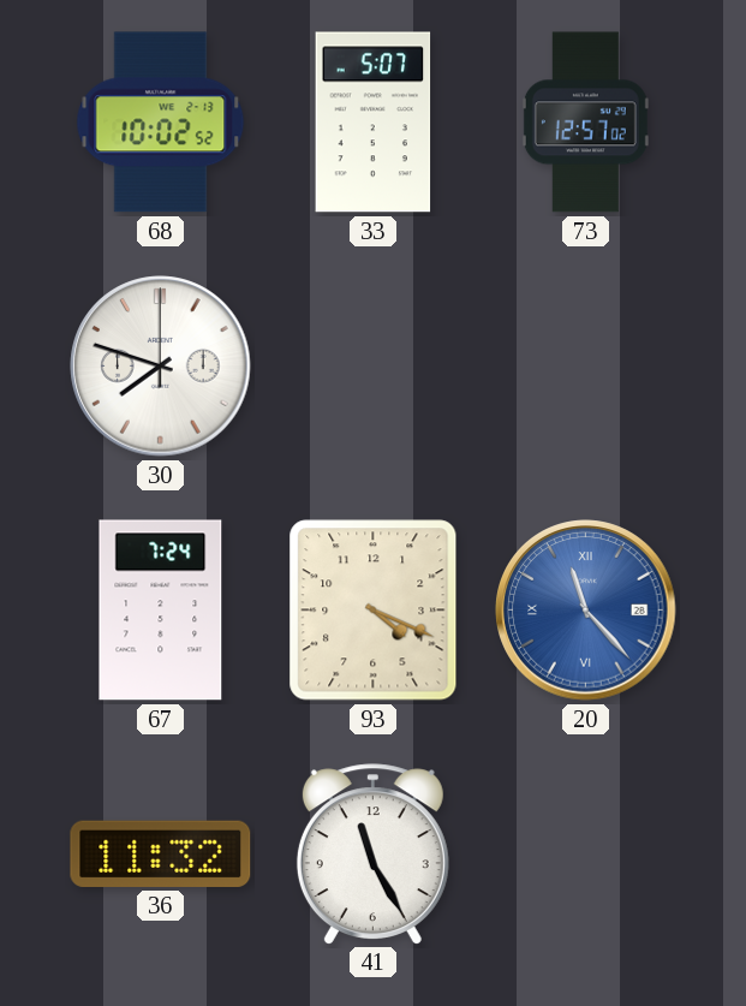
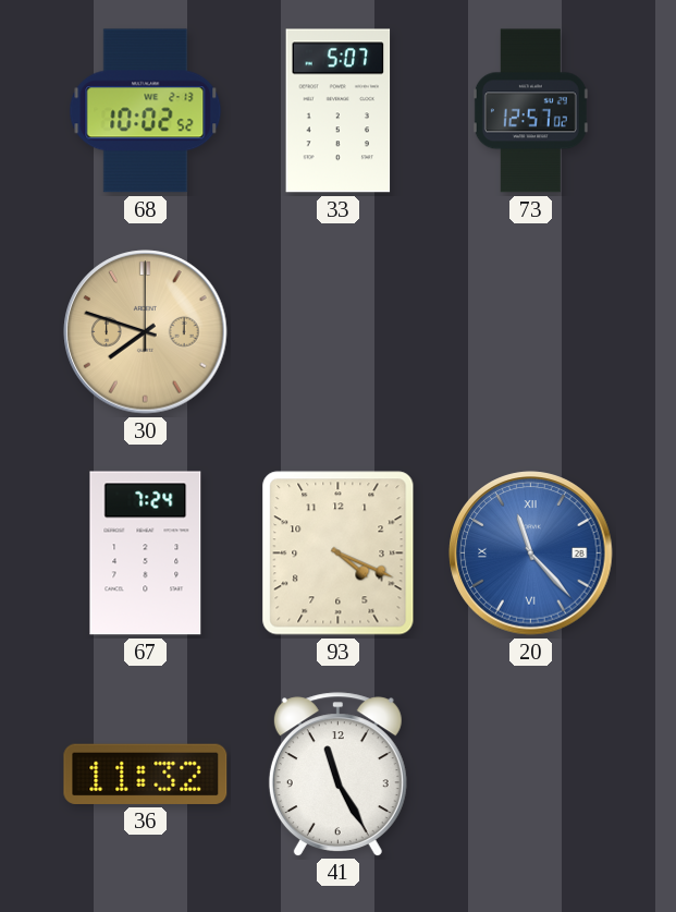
30 dial: white -> champagne
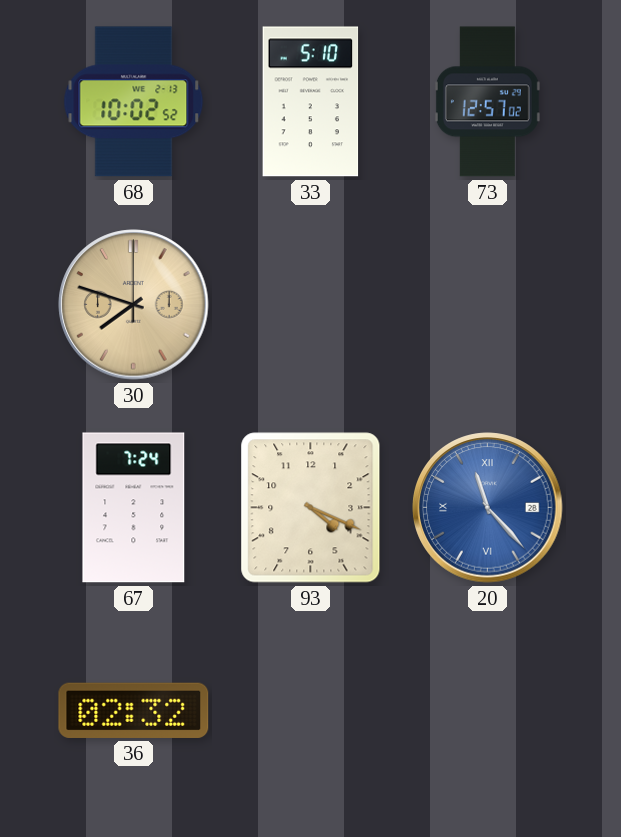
33: 5:07 -> 5:10
36: 11:32 -> 02:32
41: 11:25 -> none
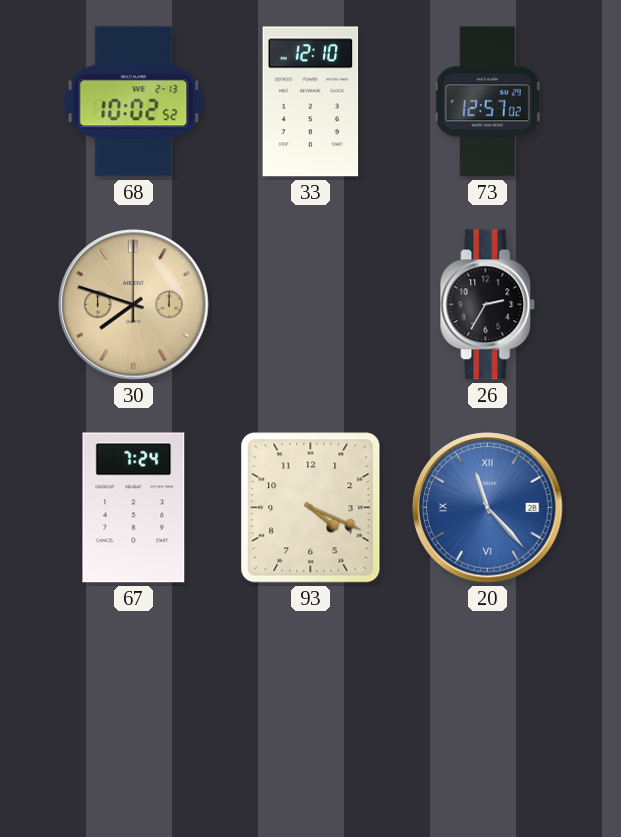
33: 5:10 -> 12:10
26: none -> 2:35
36: 02:32 -> none
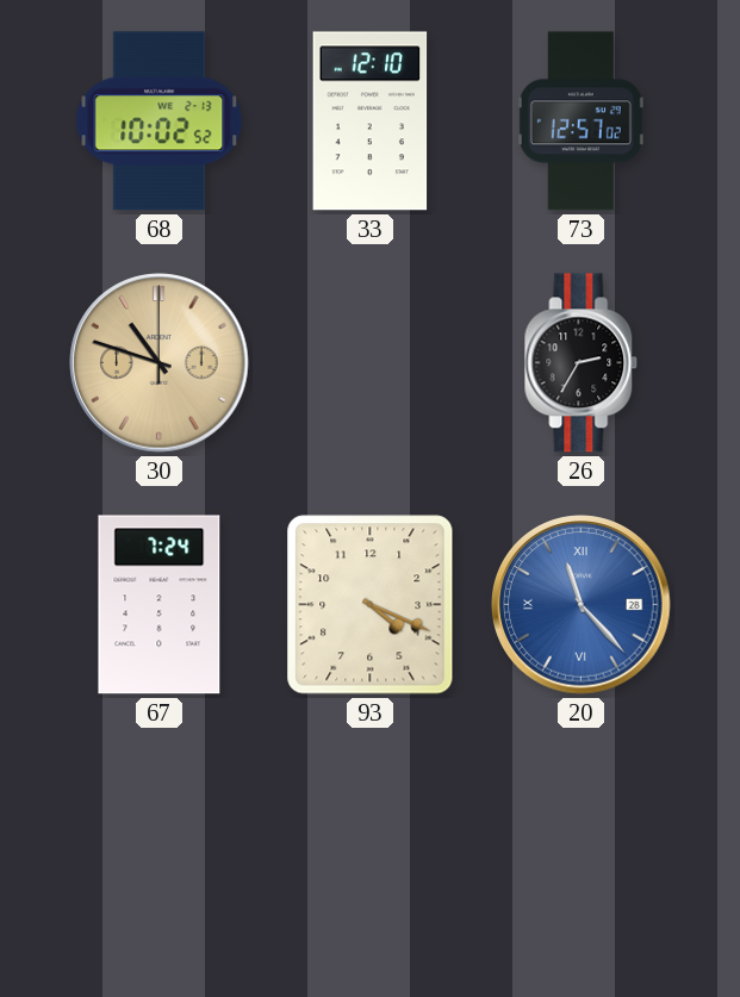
30: 7:48 -> 10:48
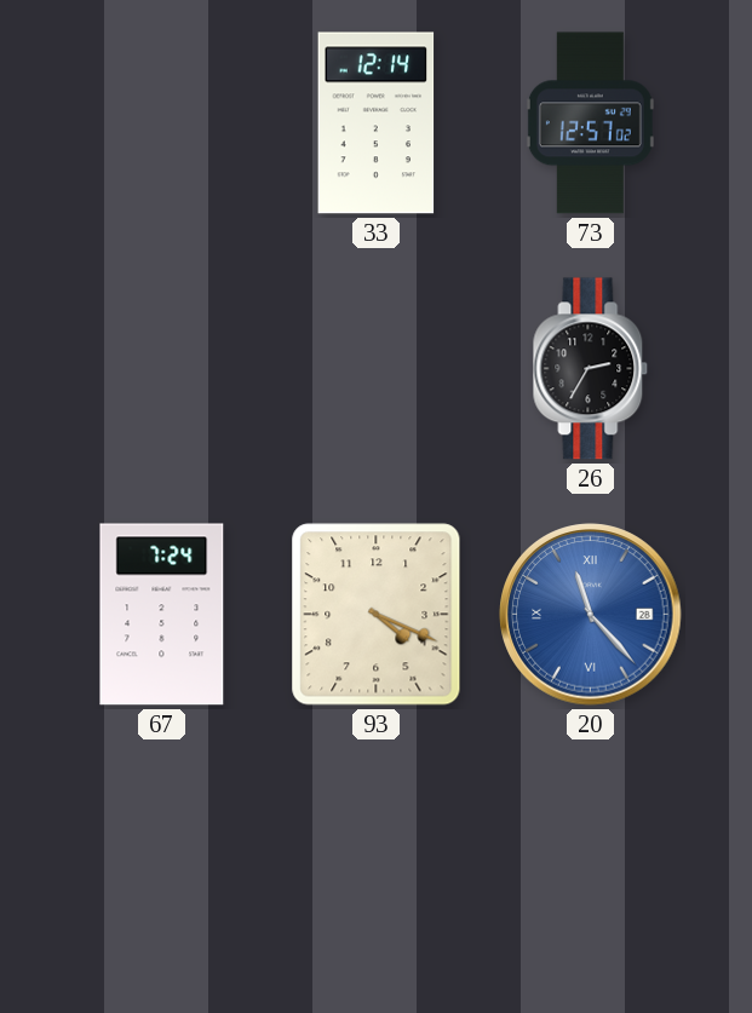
68: 10:02 -> none
33: 12:10 -> 12:14
30: 10:48 -> none
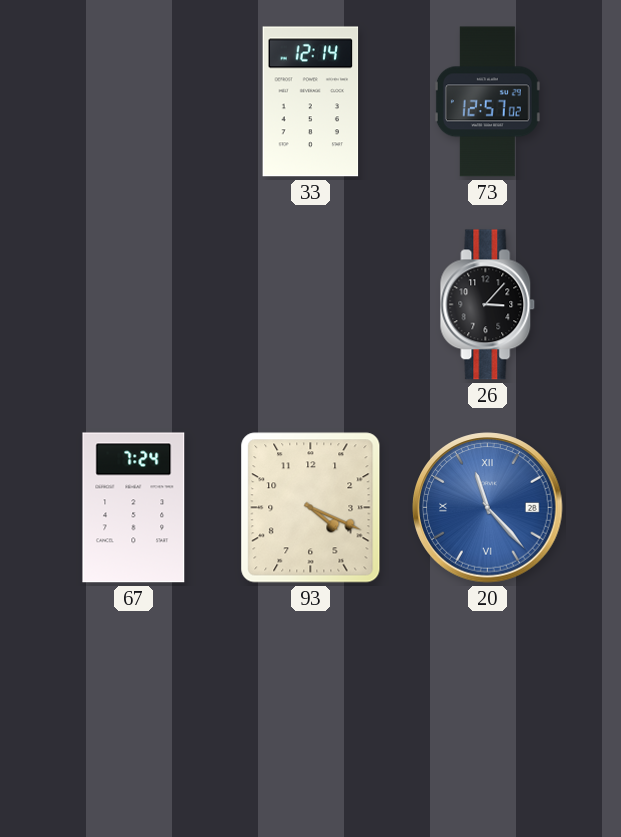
26: 2:35 -> 3:07
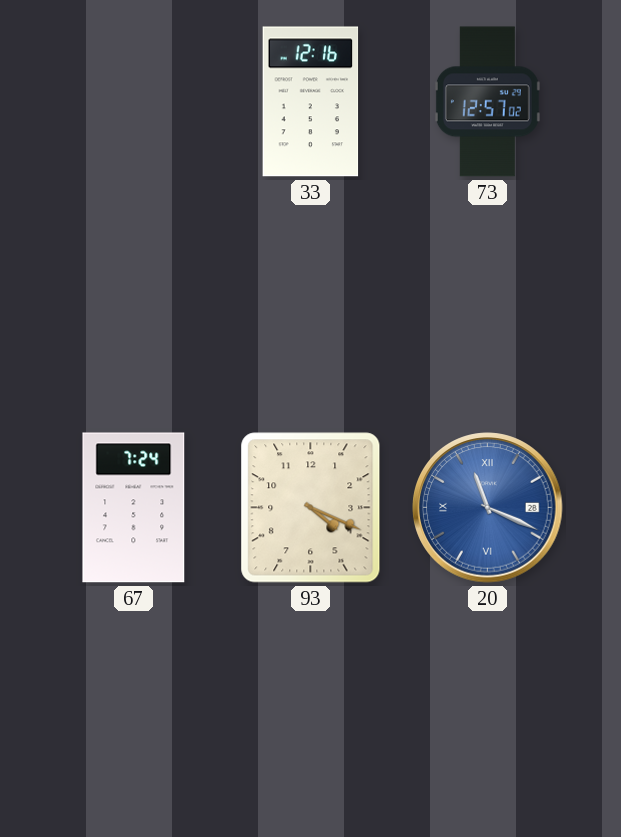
33: 12:14 -> 12:16
26: 3:07 -> none
20: 11:23 -> 11:19
